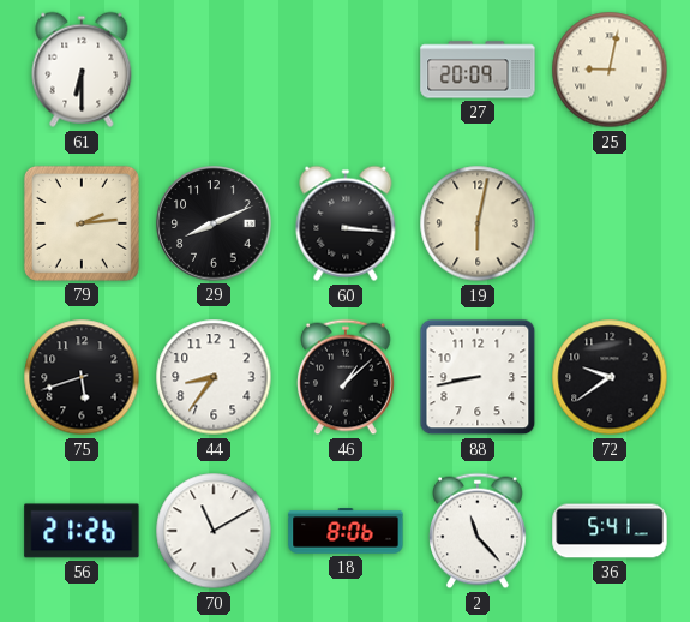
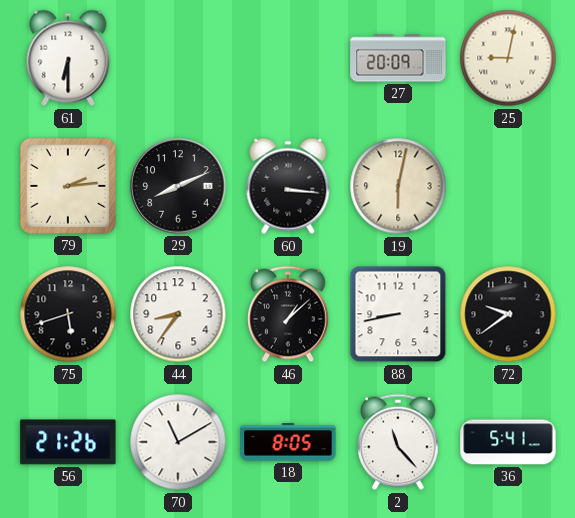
18: 8:06 -> 8:05
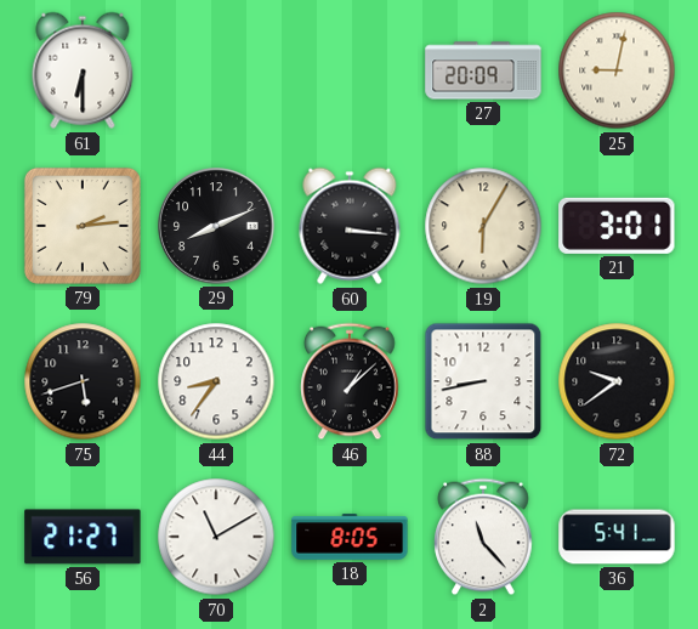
19: 6:02 -> 6:05
21: none -> 3:01
56: 21:26 -> 21:27
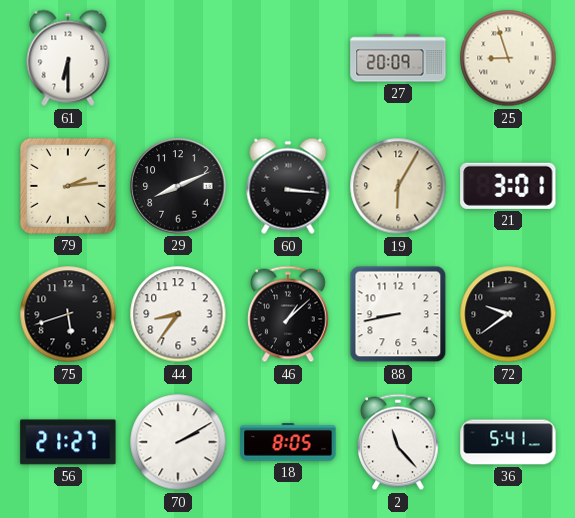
25: 9:02 -> 8:57
70: 11:10 -> 2:10
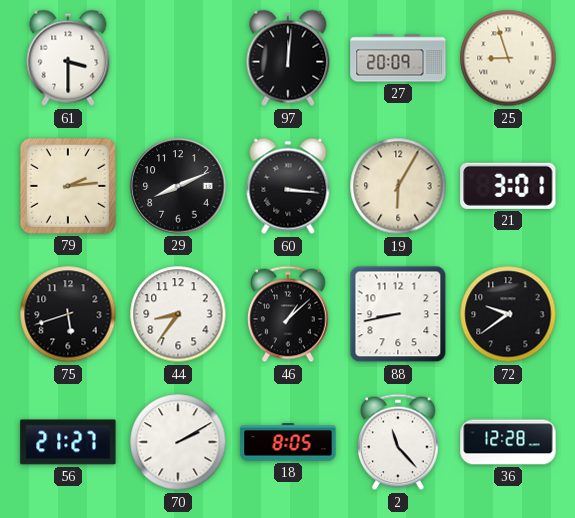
61: 6:30 -> 3:30
97: none -> 12:01
36: 5:41 -> 12:28
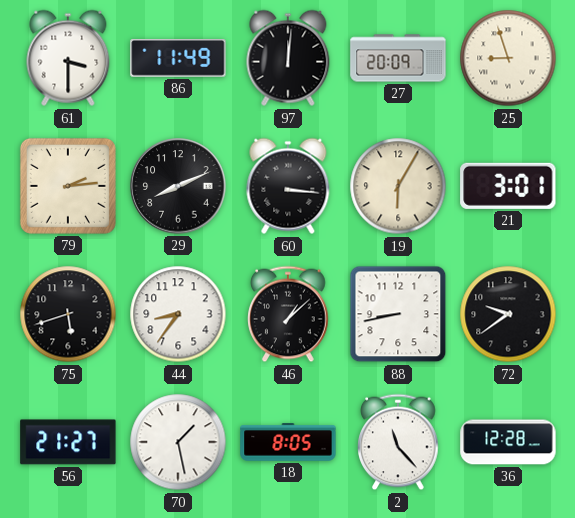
86: none -> 11:49
70: 2:10 -> 1:28
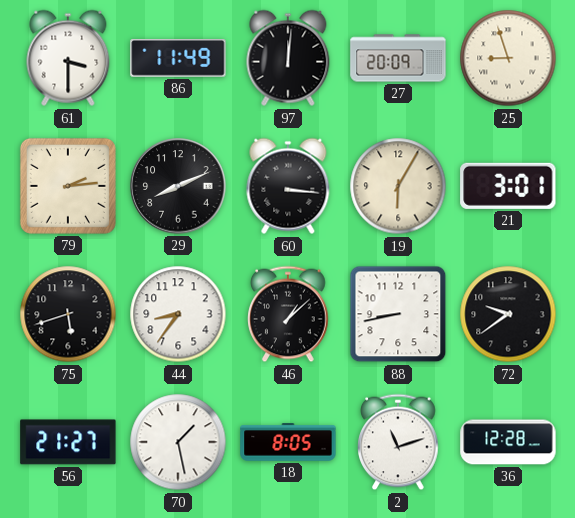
2: 11:23 -> 11:12
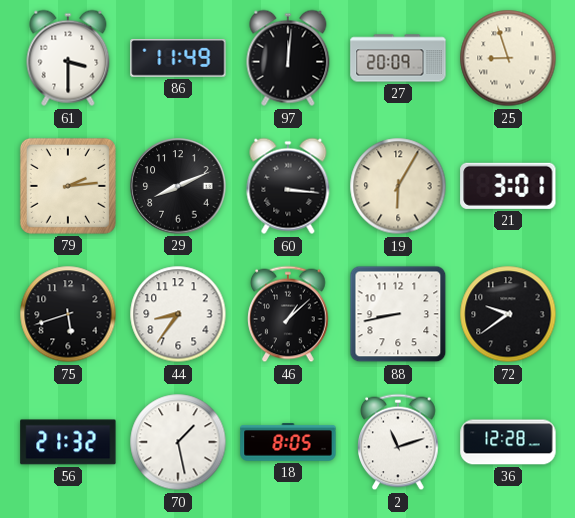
56: 21:27 -> 21:32
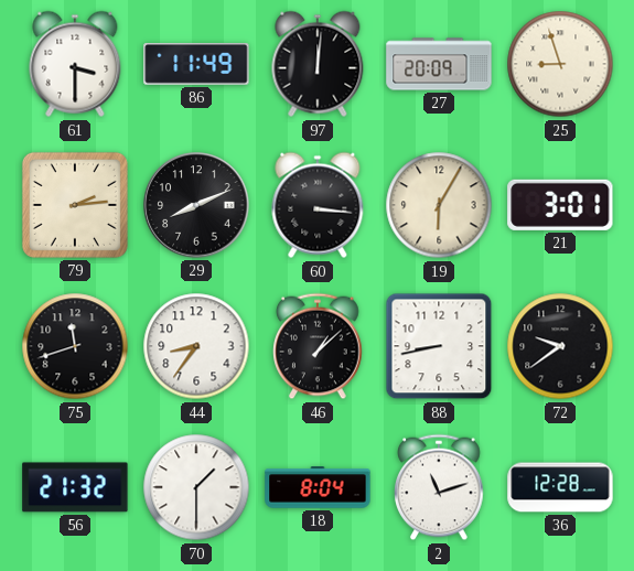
75: 5:42 -> 11:42
70: 1:28 -> 1:30
18: 8:05 -> 8:04
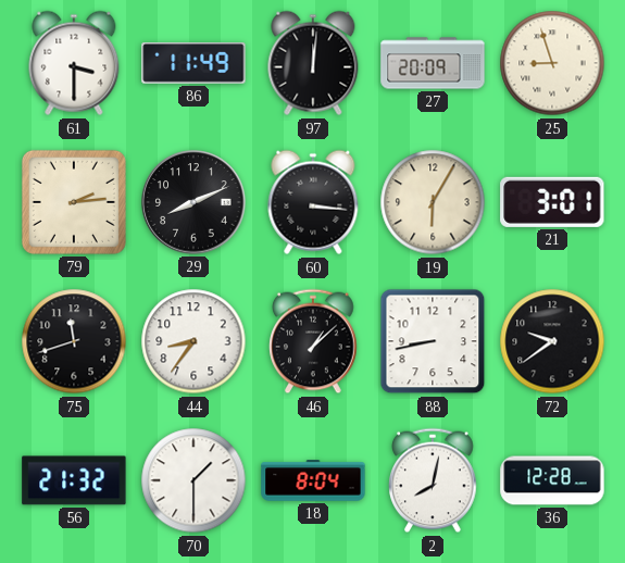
2: 11:12 -> 8:02
